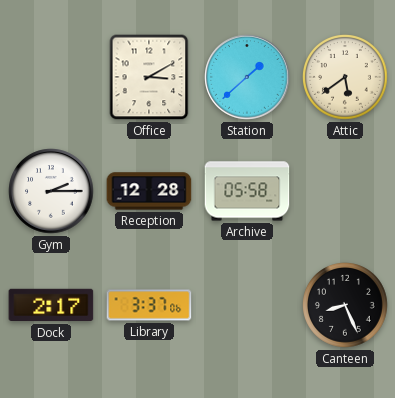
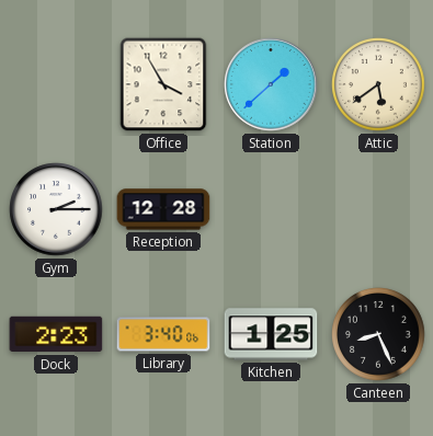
Office: 3:10 -> 3:55
Archive: 05:58 -> none
Dock: 2:17 -> 2:23
Library: 3:37 -> 3:40
Kitchen: none -> 1:25
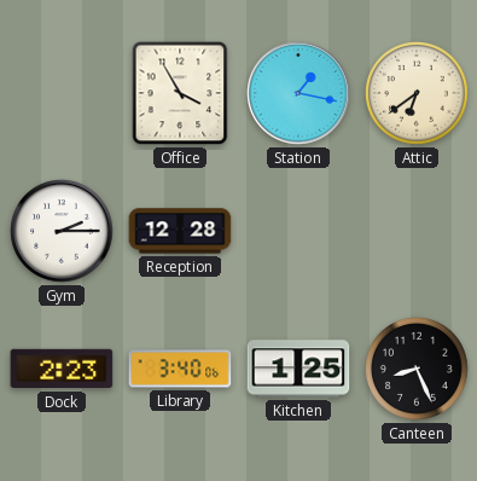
Station: 1:38 -> 1:17
Attic: 5:39 -> 6:39
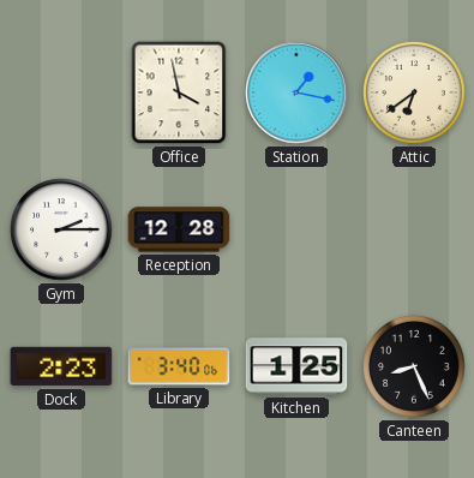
Office: 3:55 -> 3:58
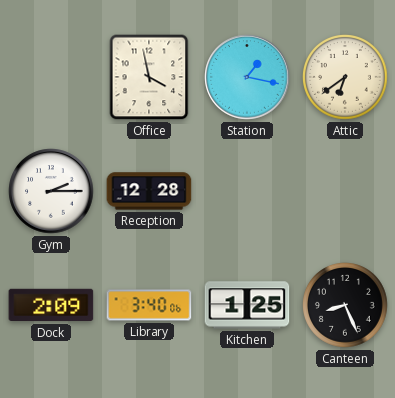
Dock: 2:23 -> 2:09
